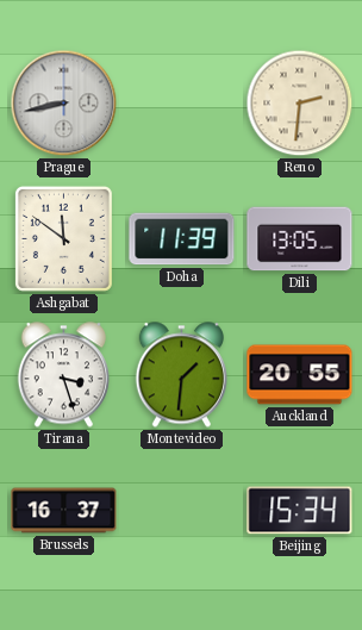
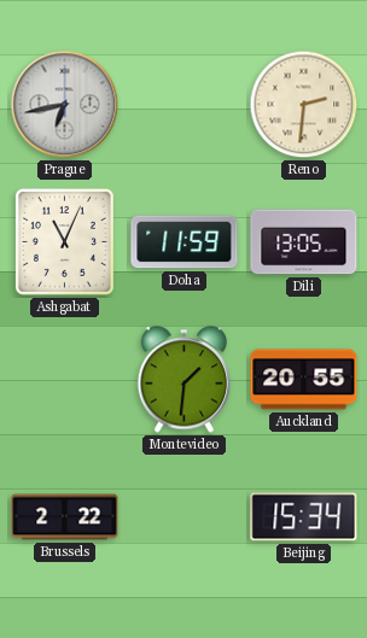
Prague: 8:43 -> 6:43
Ashgabat: 11:51 -> 11:04
Doha: 11:39 -> 11:59
Tirana: 3:27 -> none
Brussels: 16:37 -> 2:22
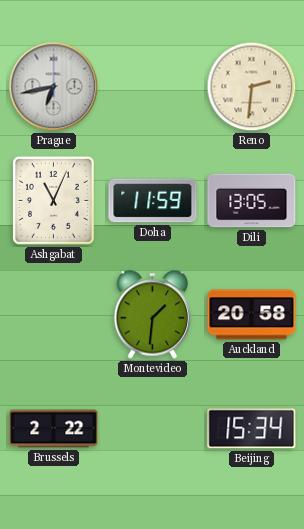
Auckland: 20:55 -> 20:58
